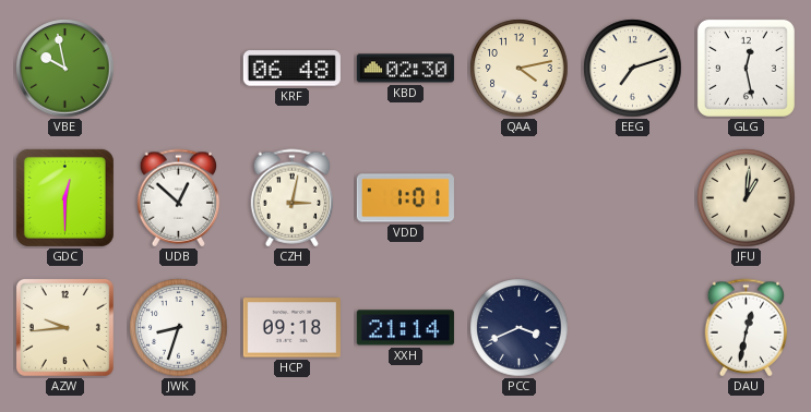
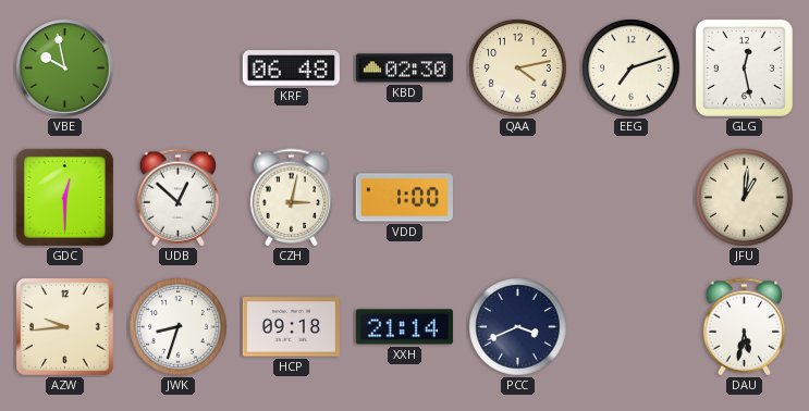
VDD: 1:01 -> 1:00
DAU: 12:32 -> 5:32
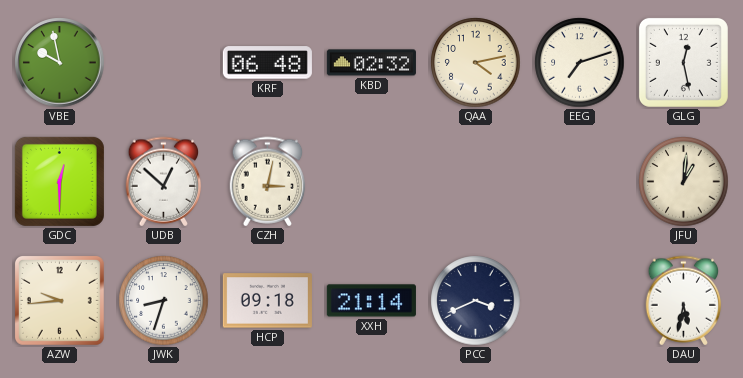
KBD: 02:30 -> 02:32
VDD: 1:00 -> none
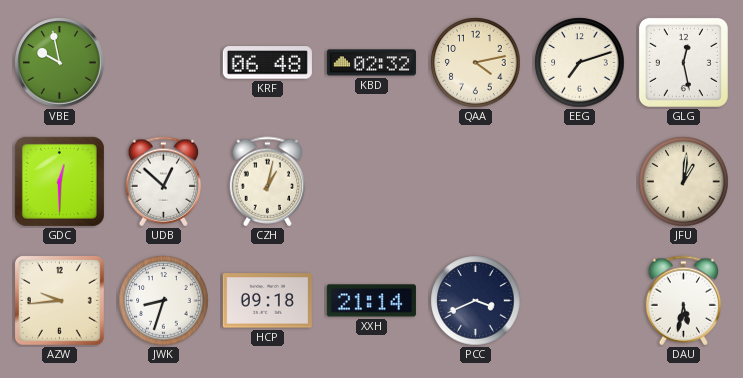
CZH: 3:02 -> 1:02
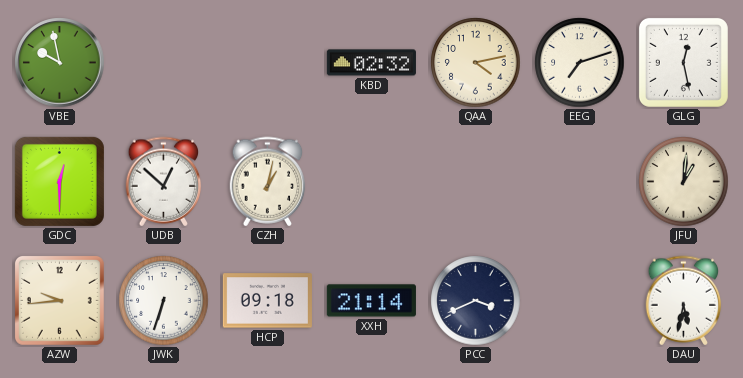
KRF: 06:48 -> none
JWK: 8:33 -> 6:33
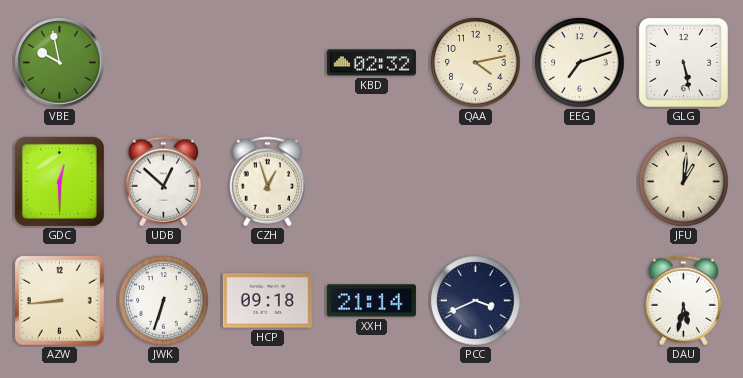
GLG: 12:28 -> 5:28
CZH: 1:02 -> 12:57
AZW: 9:44 -> 8:44
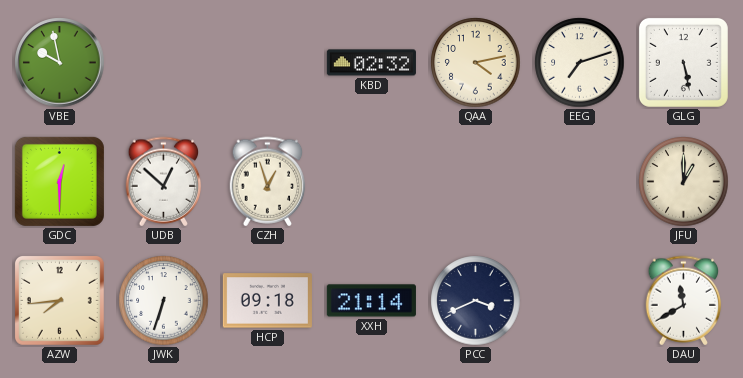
JFU: 1:01 -> 1:00
AZW: 8:44 -> 7:44
DAU: 5:32 -> 11:40
